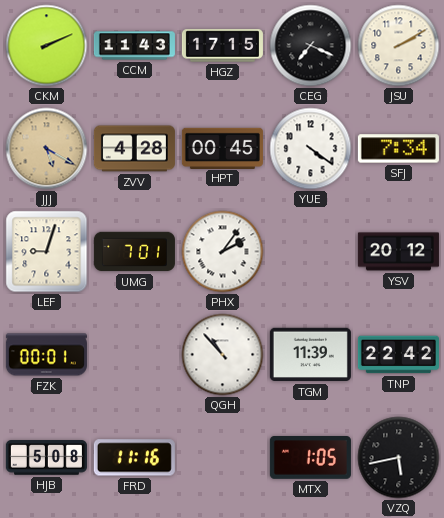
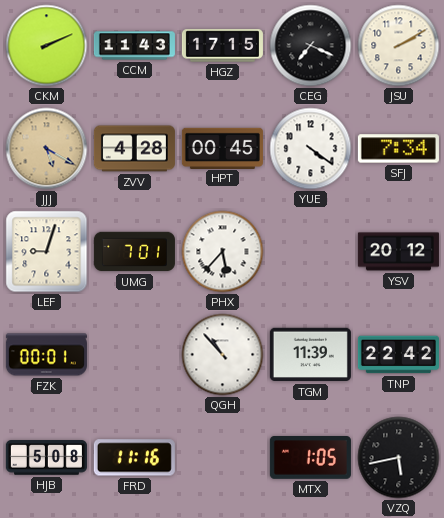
PHX: 2:06 -> 5:37
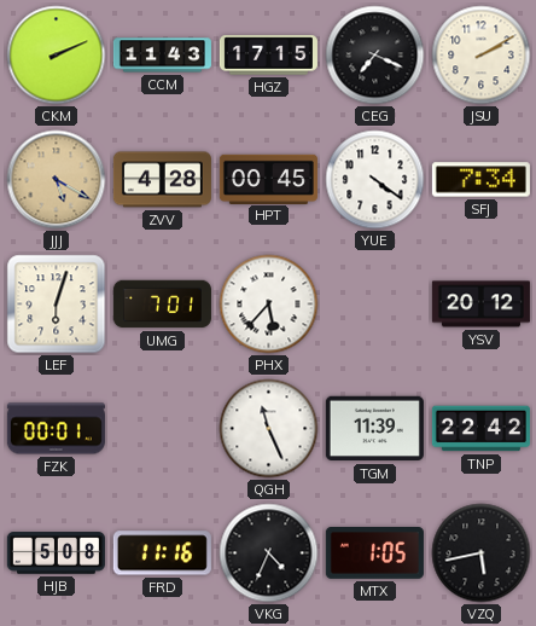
LEF: 9:03 -> 6:03
QGH: 10:53 -> 11:26
VKG: none -> 4:34
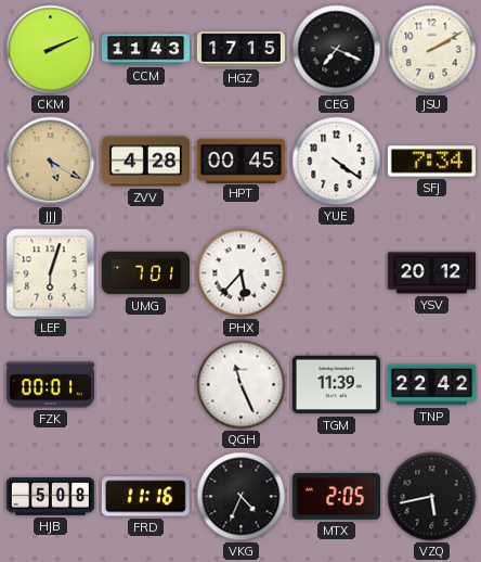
MTX: 1:05 -> 2:05
